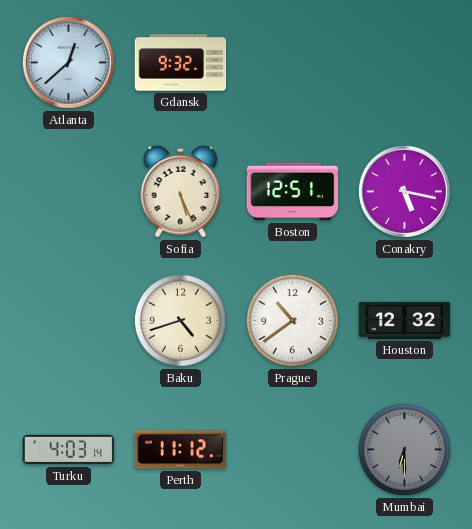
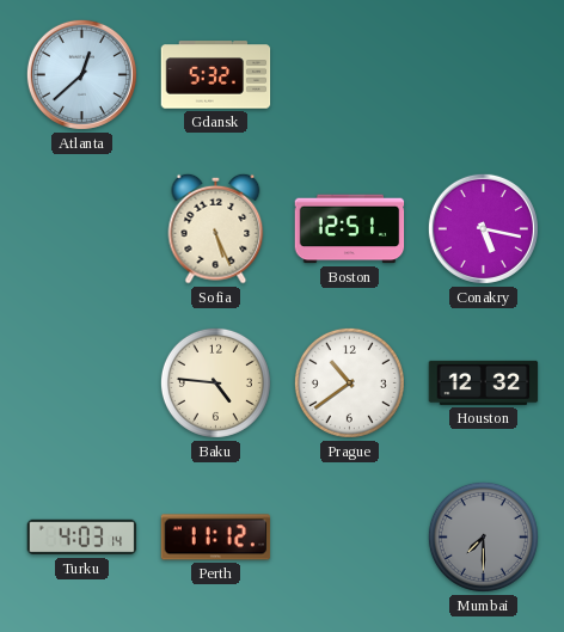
Gdansk: 9:32 -> 5:32
Baku: 4:42 -> 4:46
Mumbai: 6:30 -> 7:30
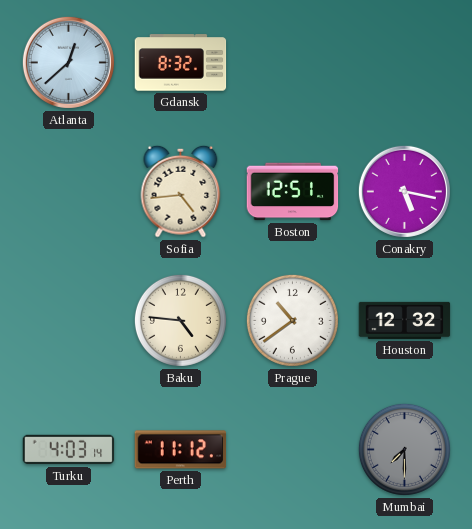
Gdansk: 5:32 -> 8:32
Sofia: 5:26 -> 4:44
